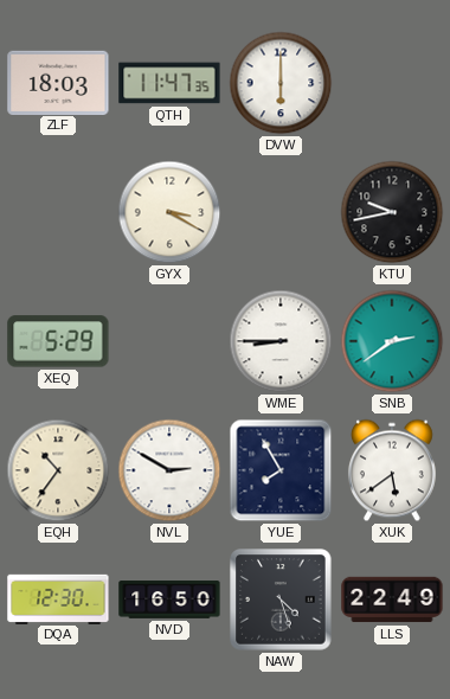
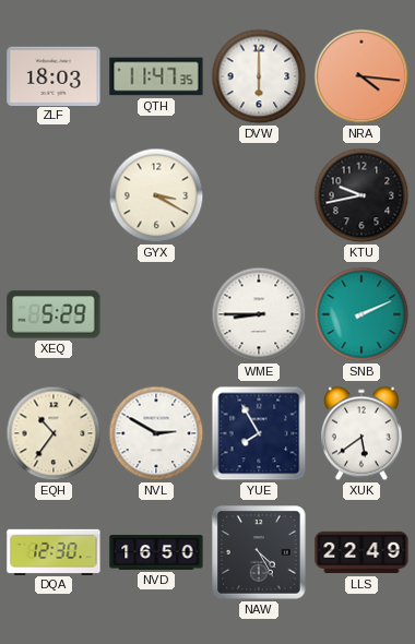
NRA: none -> 4:16
SNB: 2:39 -> 2:11
NAW: 4:27 -> 4:25
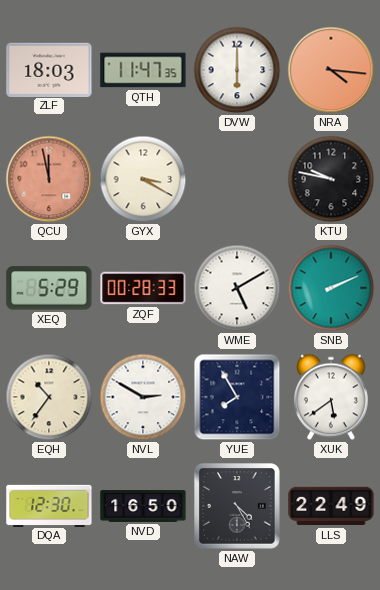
QCU: none -> 11:58
KTU: 9:43 -> 9:47
ZQF: none -> 00:28
WME: 8:45 -> 5:10
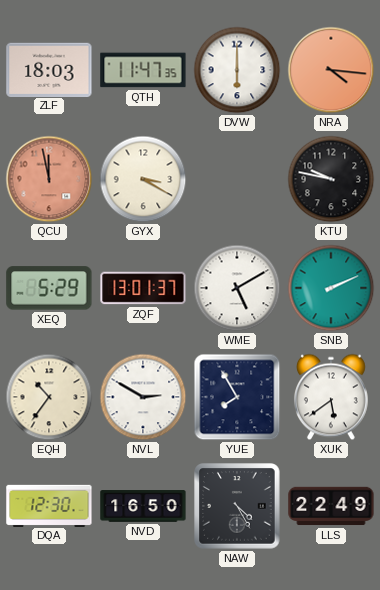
ZQF: 00:28 -> 13:01
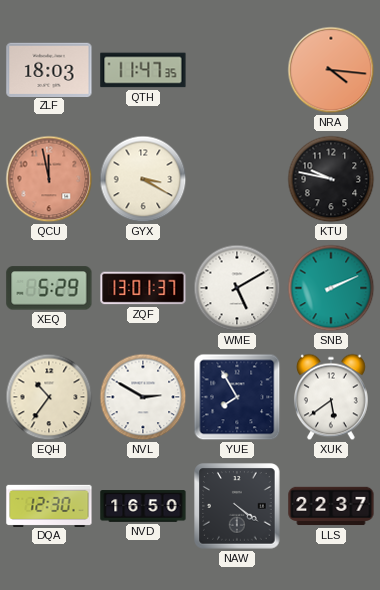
DVW: 6:00 -> none
NAW: 4:25 -> 4:21
LLS: 22:49 -> 22:37
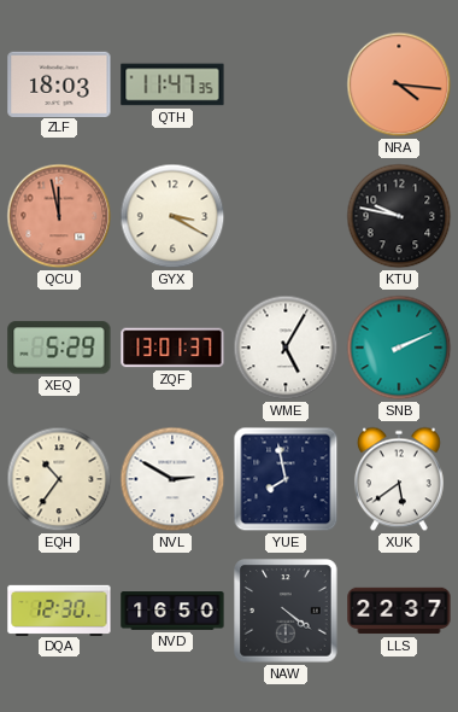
WME: 5:10 -> 5:05
YUE: 7:55 -> 7:58
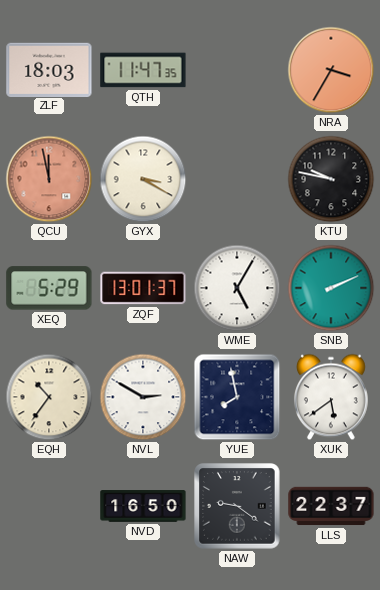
NRA: 4:16 -> 3:35
DQA: 12:30 -> none
NAW: 4:21 -> 9:21
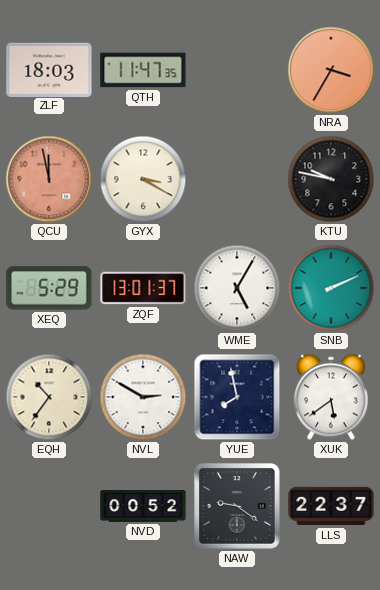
NVD: 16:50 -> 00:52
